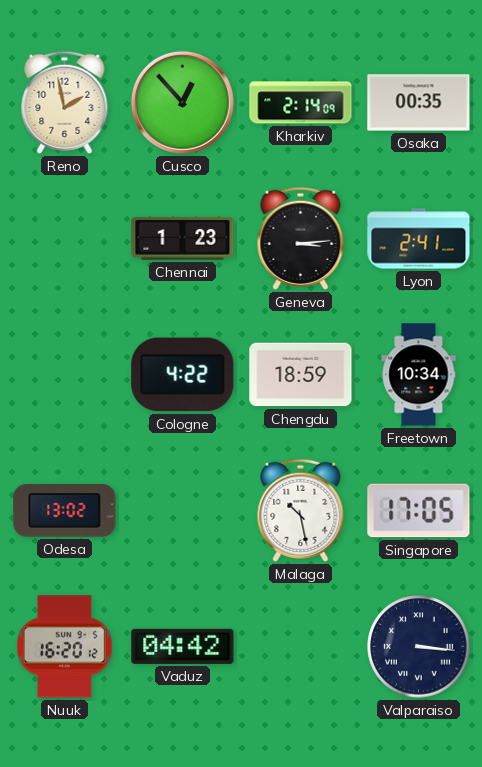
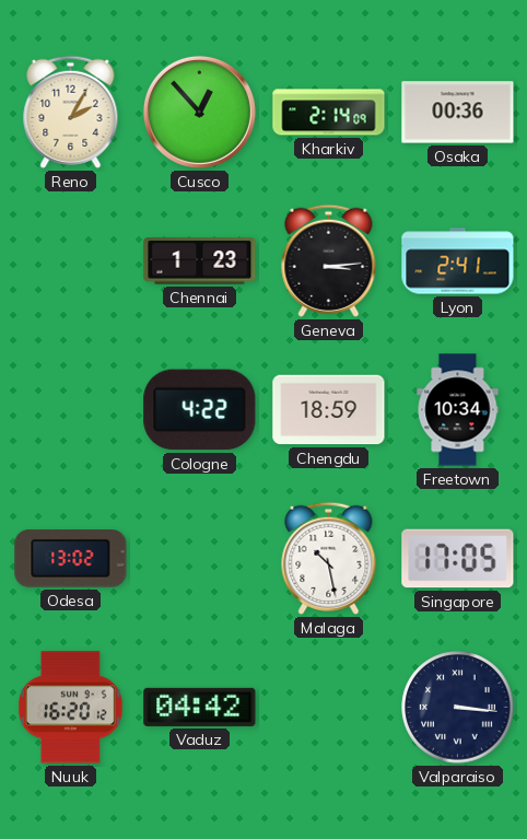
Reno: 1:58 -> 2:05
Osaka: 00:35 -> 00:36
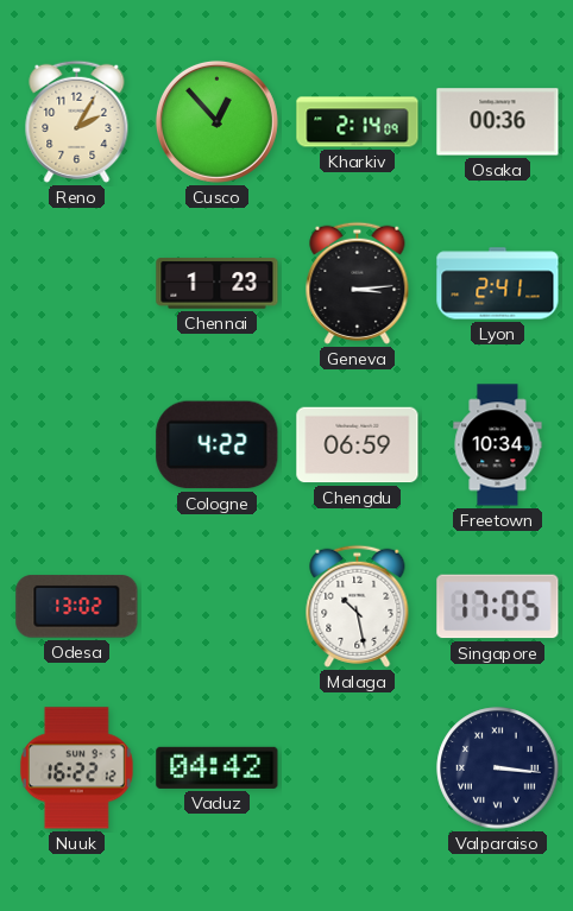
Chengdu: 18:59 -> 06:59
Nuuk: 16:20 -> 16:22
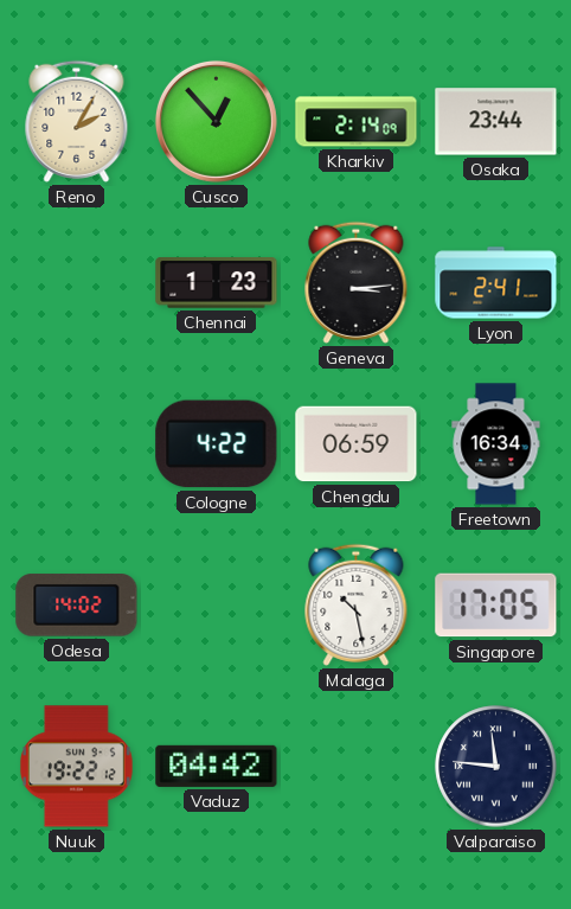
Osaka: 00:36 -> 23:44
Freetown: 10:34 -> 16:34
Odesa: 13:02 -> 14:02
Nuuk: 16:22 -> 19:22
Valparaiso: 3:16 -> 11:46
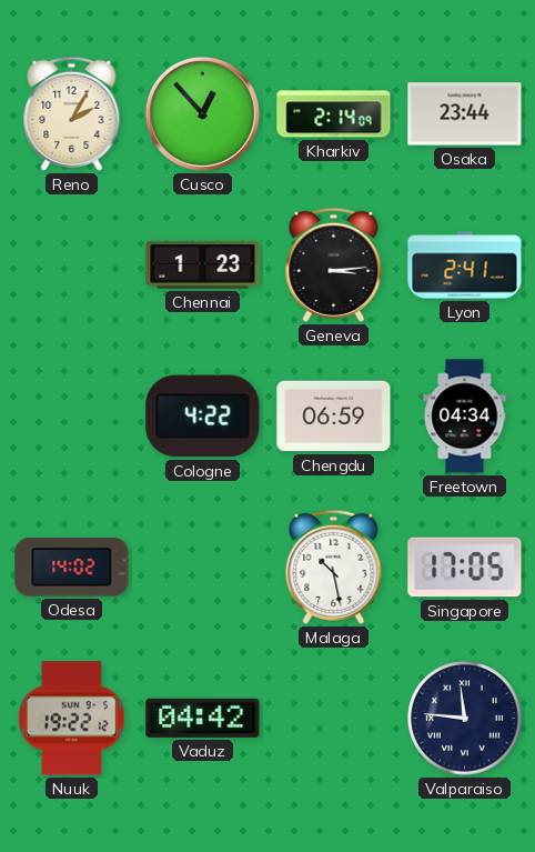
Freetown: 16:34 -> 04:34
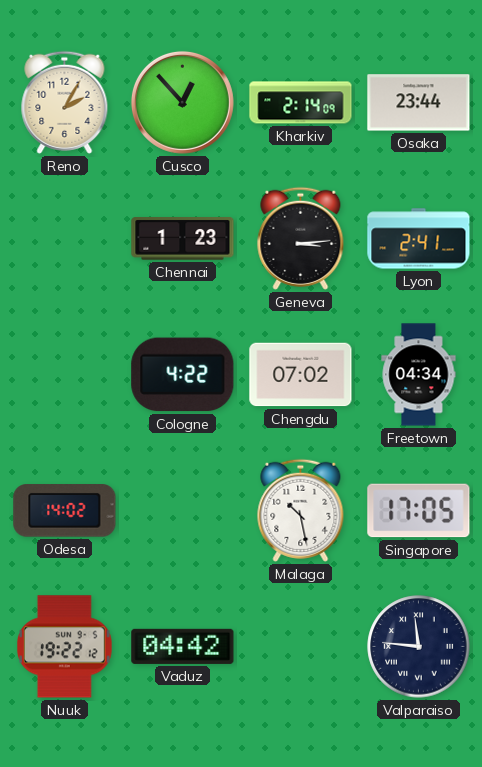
Chengdu: 06:59 -> 07:02
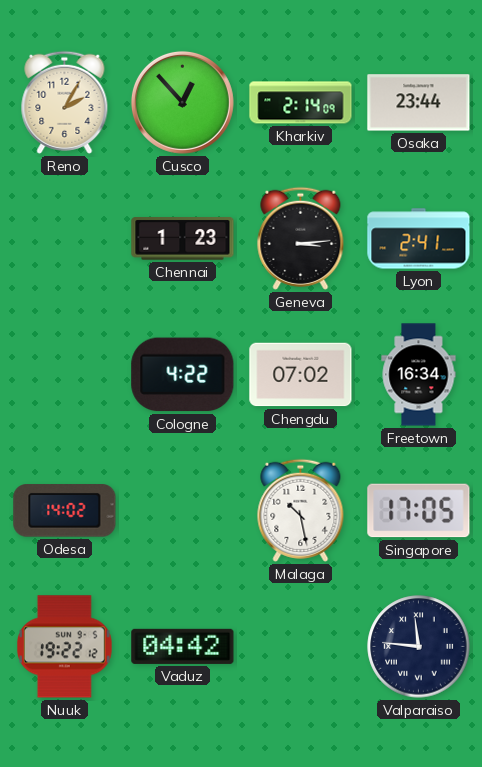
Freetown: 04:34 -> 16:34
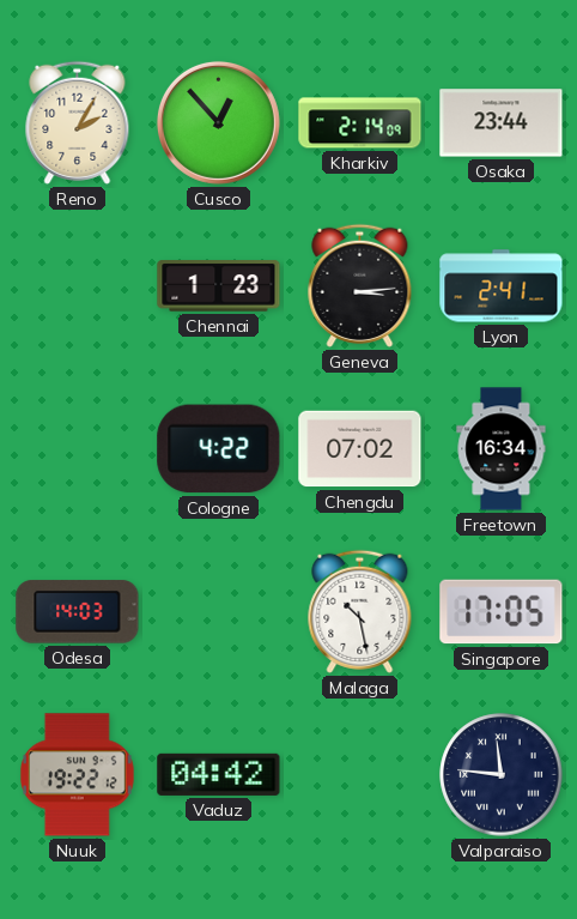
Odesa: 14:02 -> 14:03
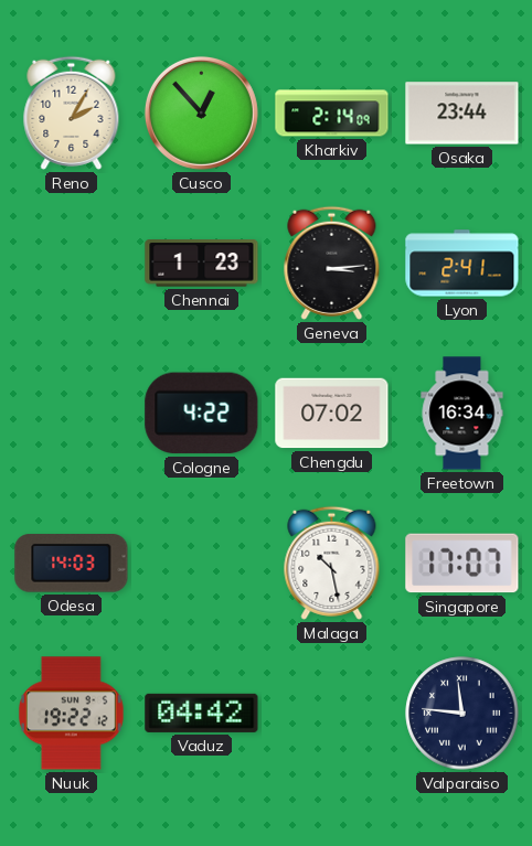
Singapore: 17:05 -> 17:07
